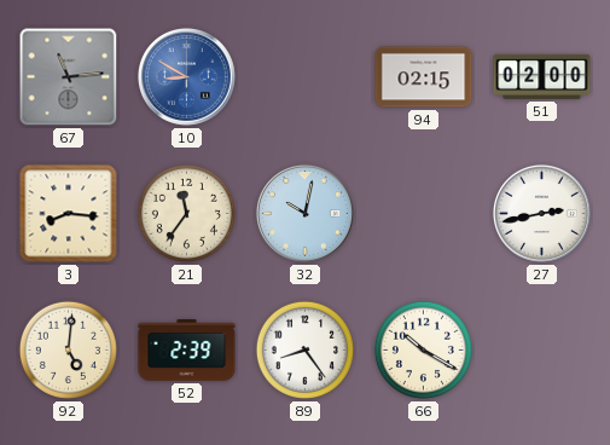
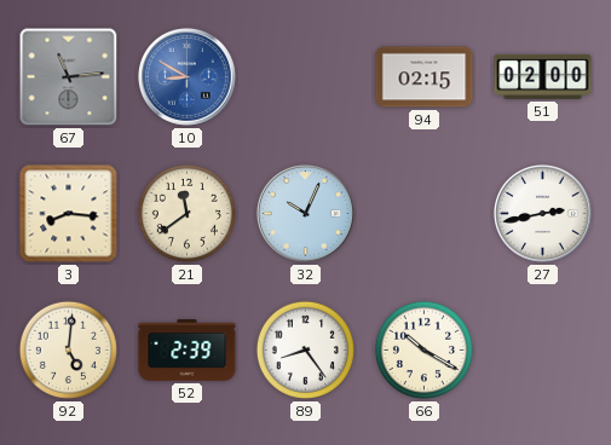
21: 11:36 -> 11:39
32: 10:02 -> 10:04
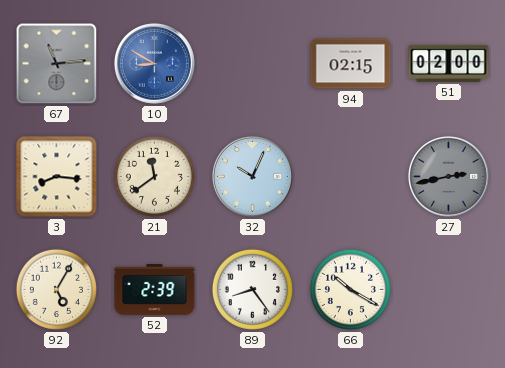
27 dial: white -> grey
92: 5:01 -> 5:05
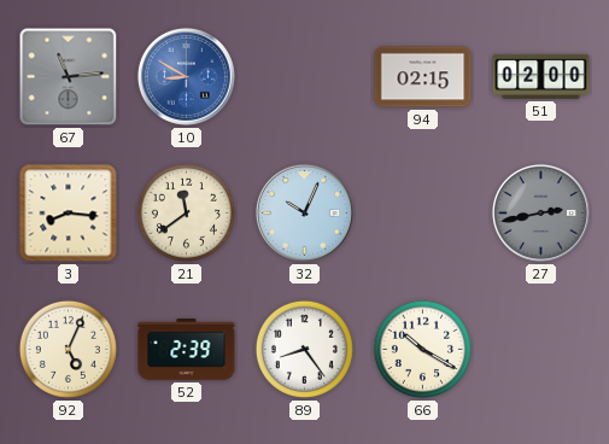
92: 5:05 -> 5:04
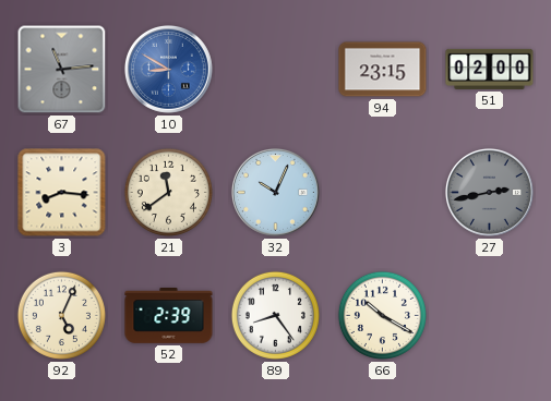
94: 02:15 -> 23:15
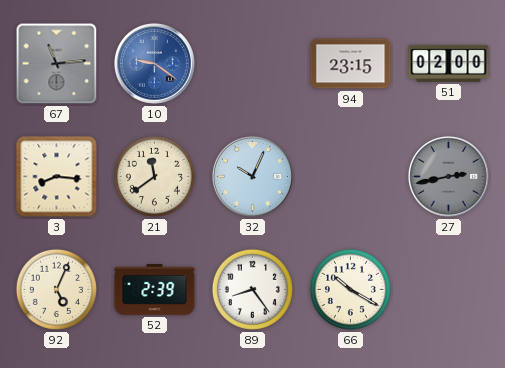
10: 8:50 -> 9:21
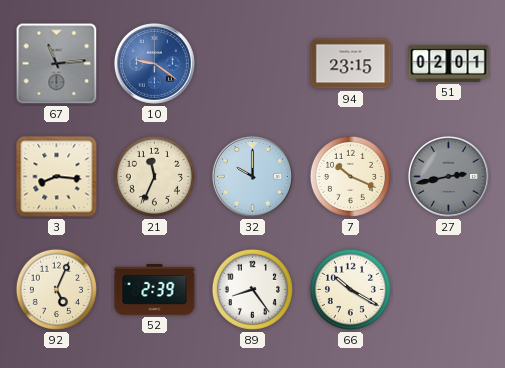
51: 02:00 -> 02:01
21: 11:39 -> 11:34
32: 10:04 -> 10:00
7: none -> 10:19
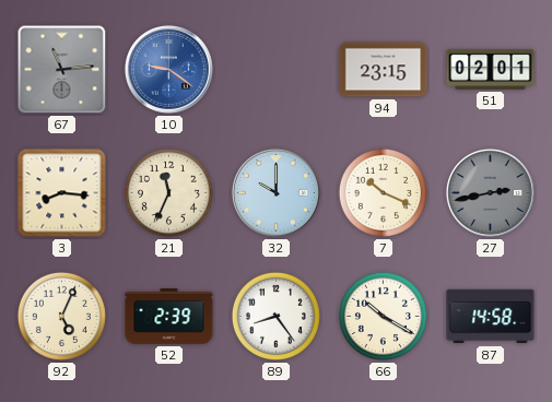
87: none -> 14:58
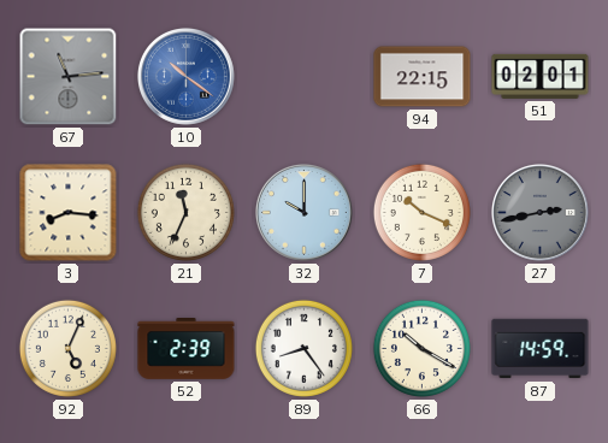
10: 9:21 -> 10:21
94: 23:15 -> 22:15
87: 14:58 -> 14:59
